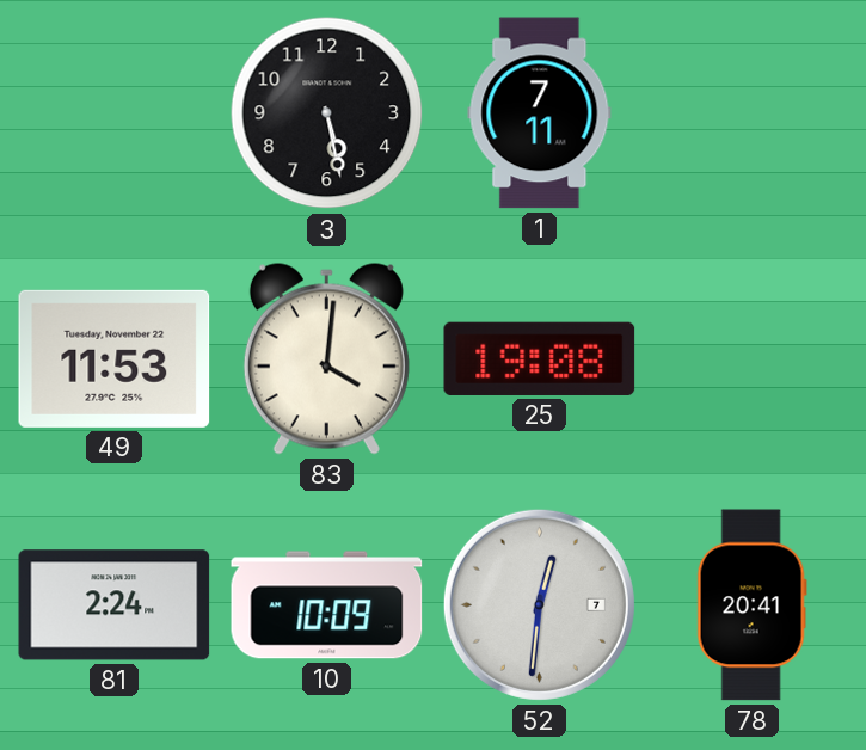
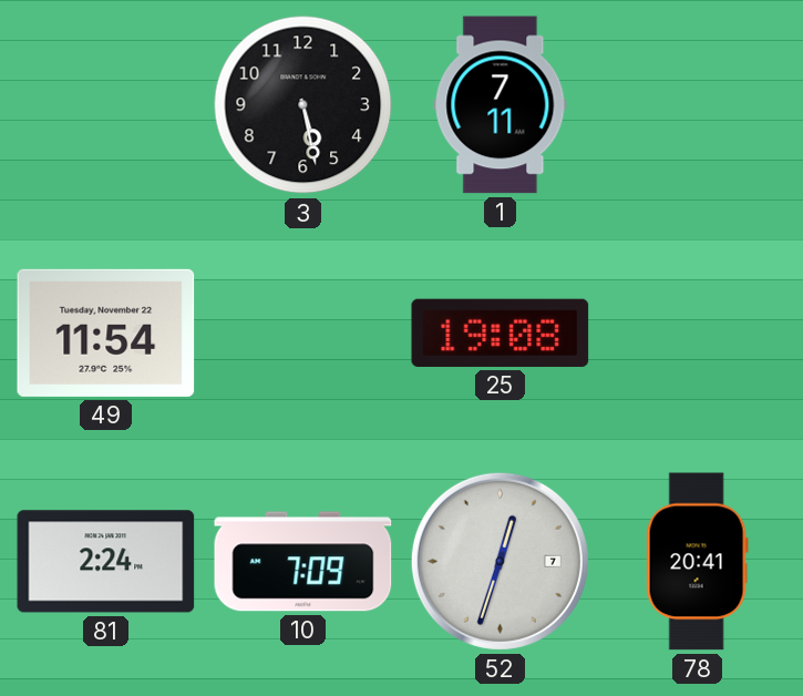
49: 11:53 -> 11:54
83: 4:01 -> none
10: 10:09 -> 7:09
52: 12:31 -> 12:33
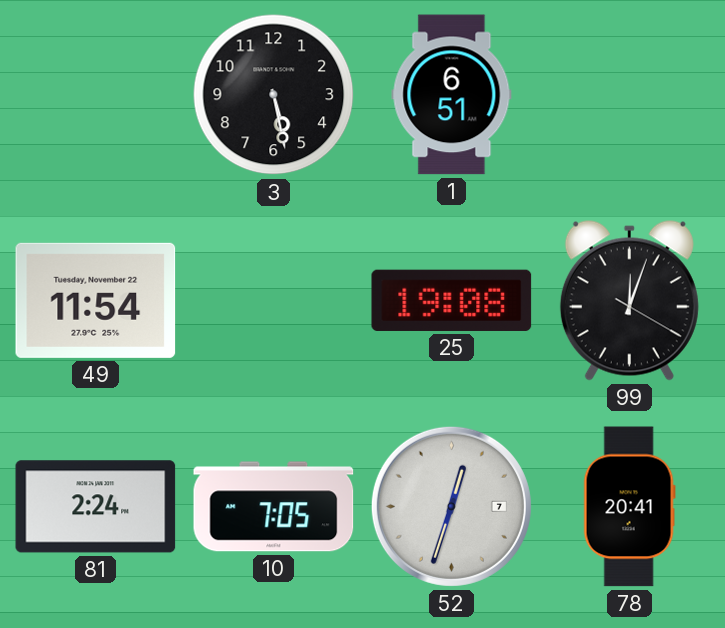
1: 7:11 -> 6:51
99: none -> 12:03
10: 7:09 -> 7:05
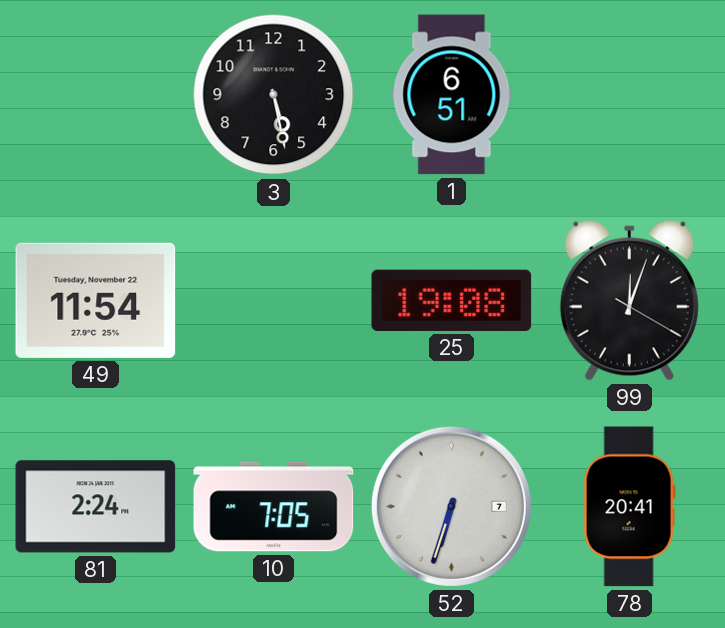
52: 12:33 -> 6:33
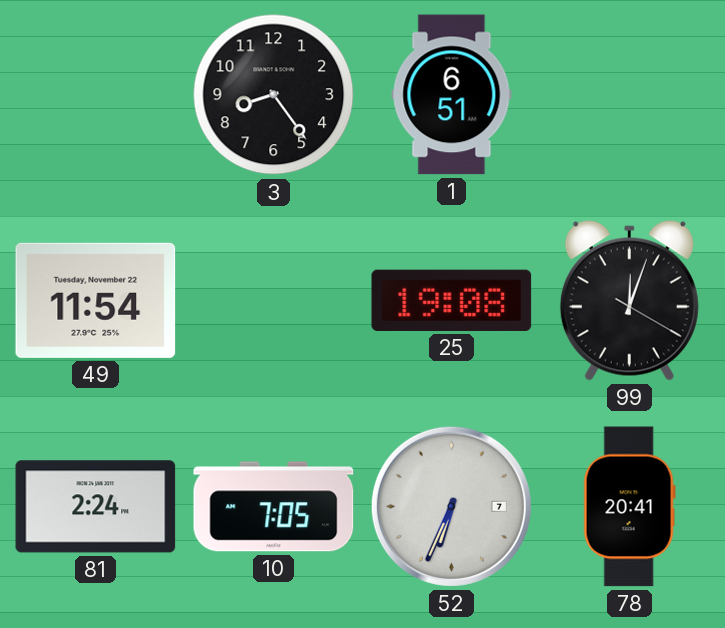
3: 5:28 -> 8:24
52: 6:33 -> 6:34
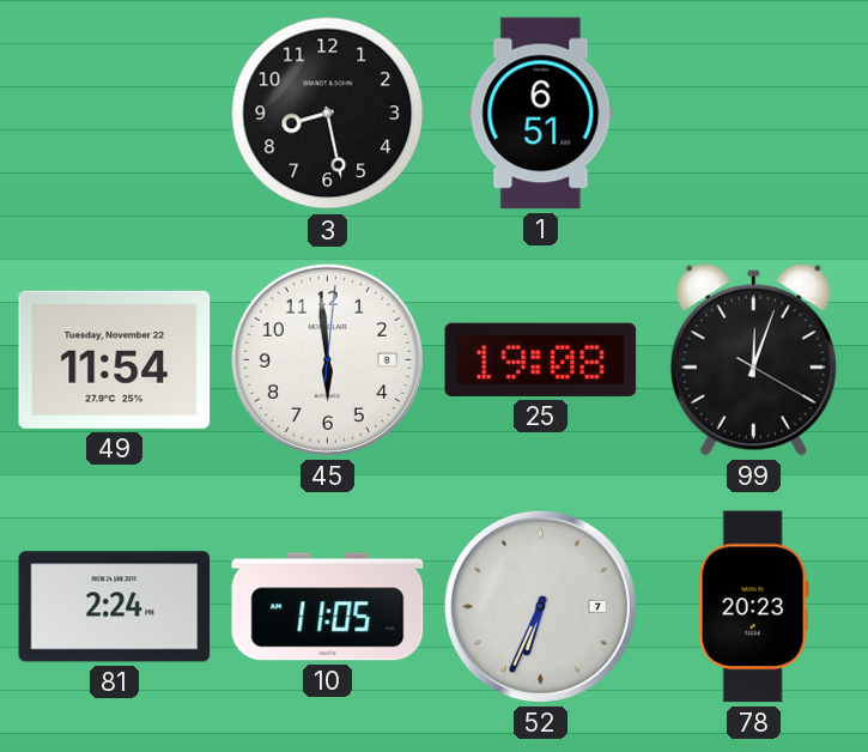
3: 8:24 -> 8:28
45: none -> 5:59
10: 7:05 -> 11:05
78: 20:41 -> 20:23
